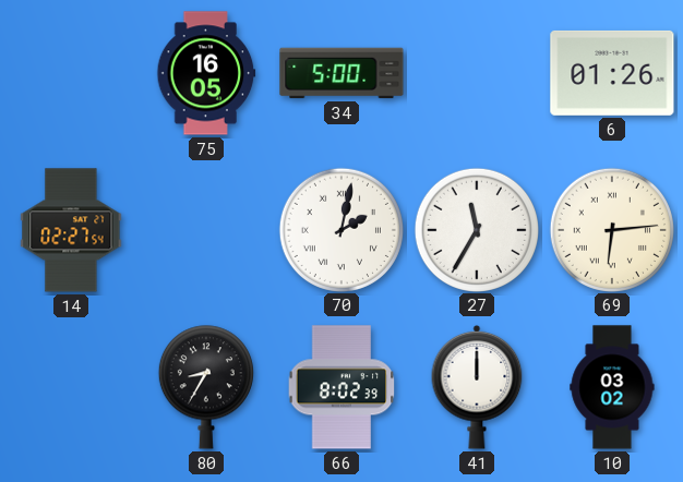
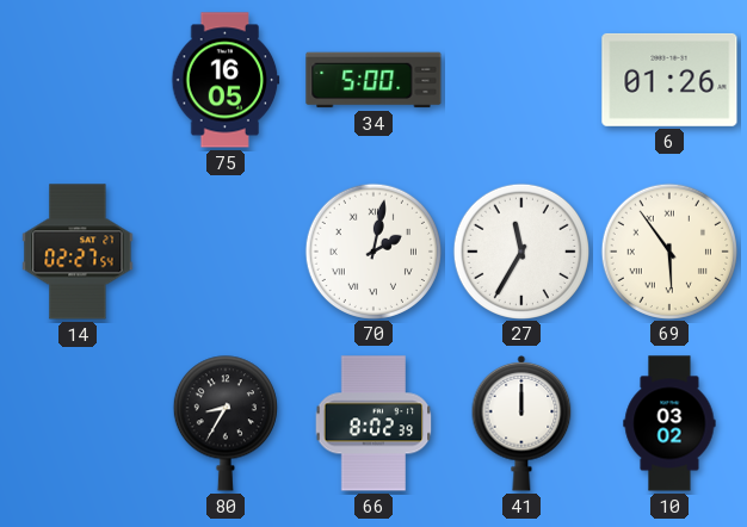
69: 6:14 -> 5:54
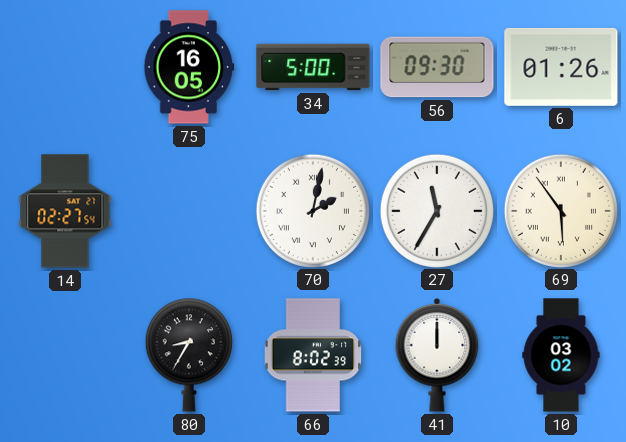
56: none -> 09:30
